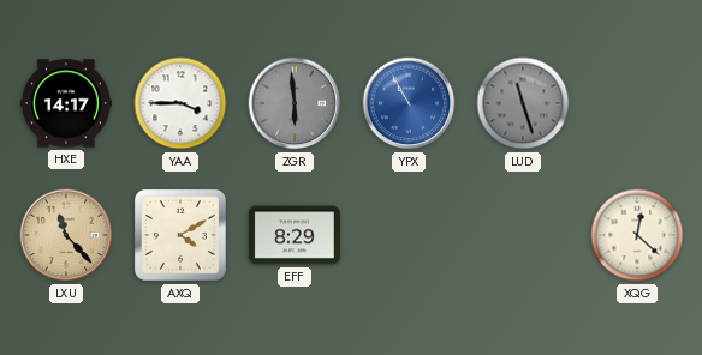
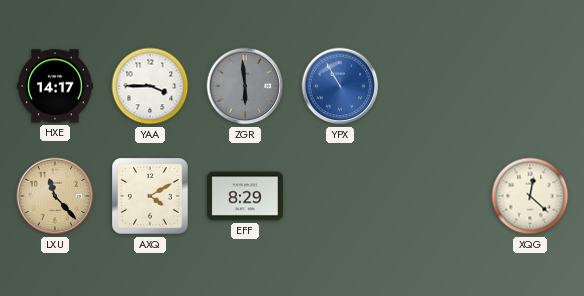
LUD: 11:27 -> none
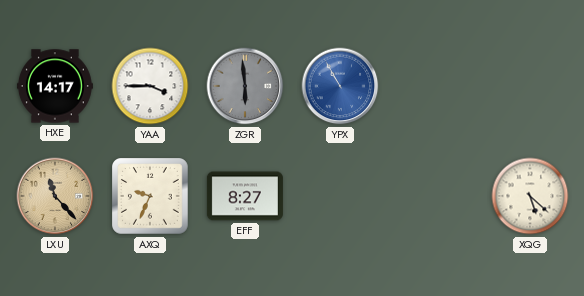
AXQ: 4:10 -> 9:34
EFF: 8:29 -> 8:27
XQG: 12:22 -> 5:22
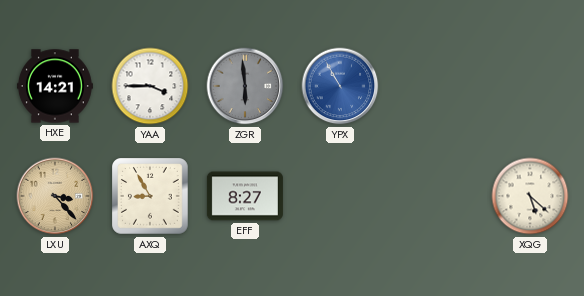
HXE: 14:17 -> 14:21
LXU: 11:23 -> 3:23
AXQ: 9:34 -> 8:55
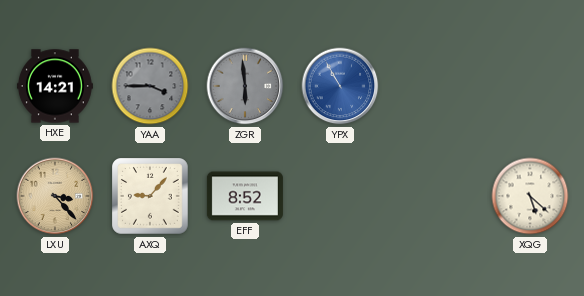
YAA dial: white -> grey
AXQ: 8:55 -> 9:07
EFF: 8:27 -> 8:52
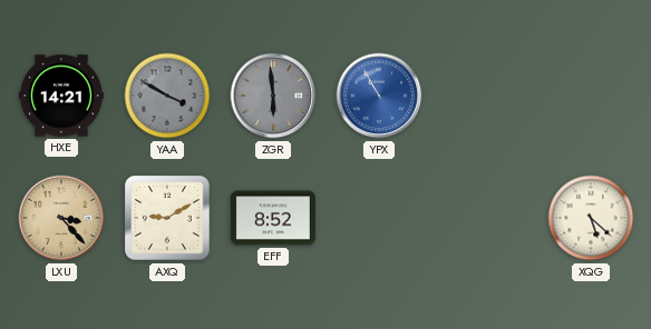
YAA: 3:45 -> 3:50
AXQ: 9:07 -> 9:10
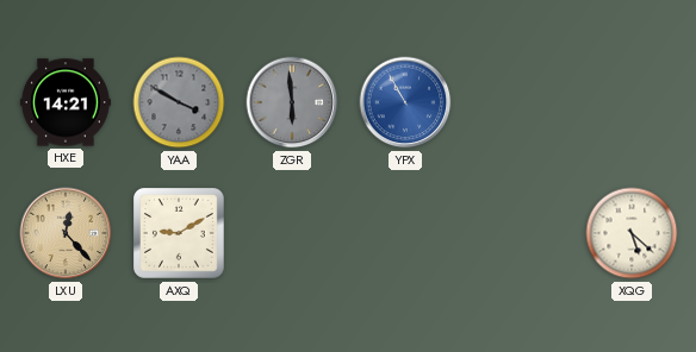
LXU: 3:23 -> 12:23
EFF: 8:52 -> none
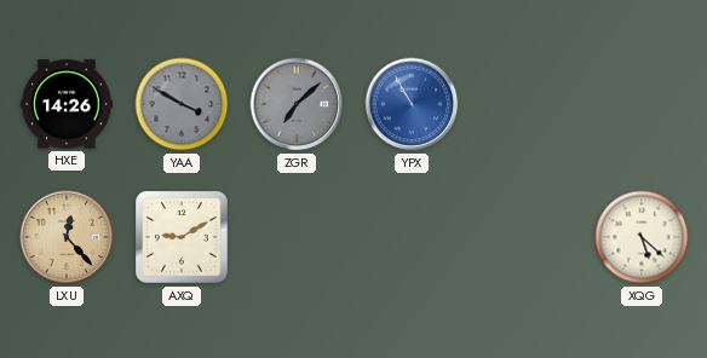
HXE: 14:21 -> 14:26
ZGR: 5:59 -> 7:08
